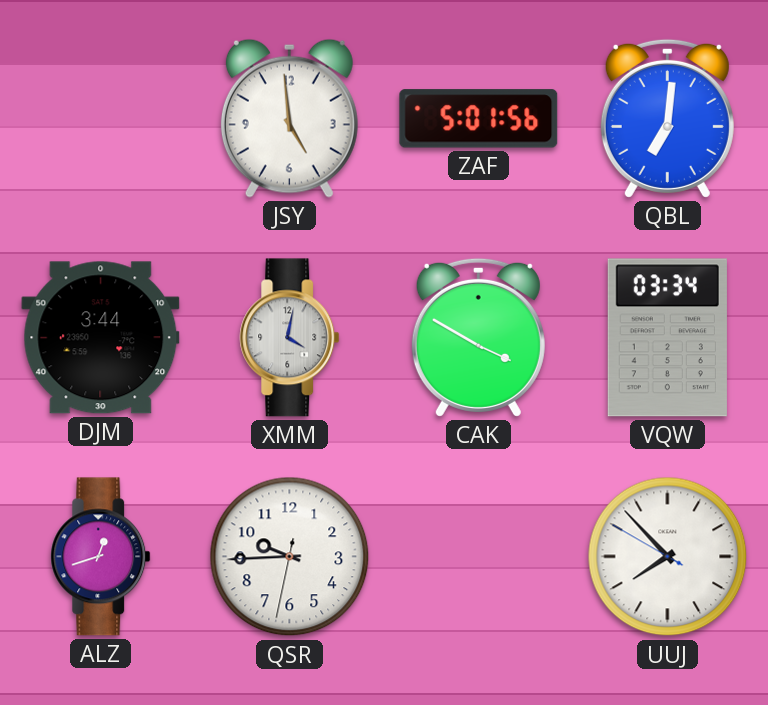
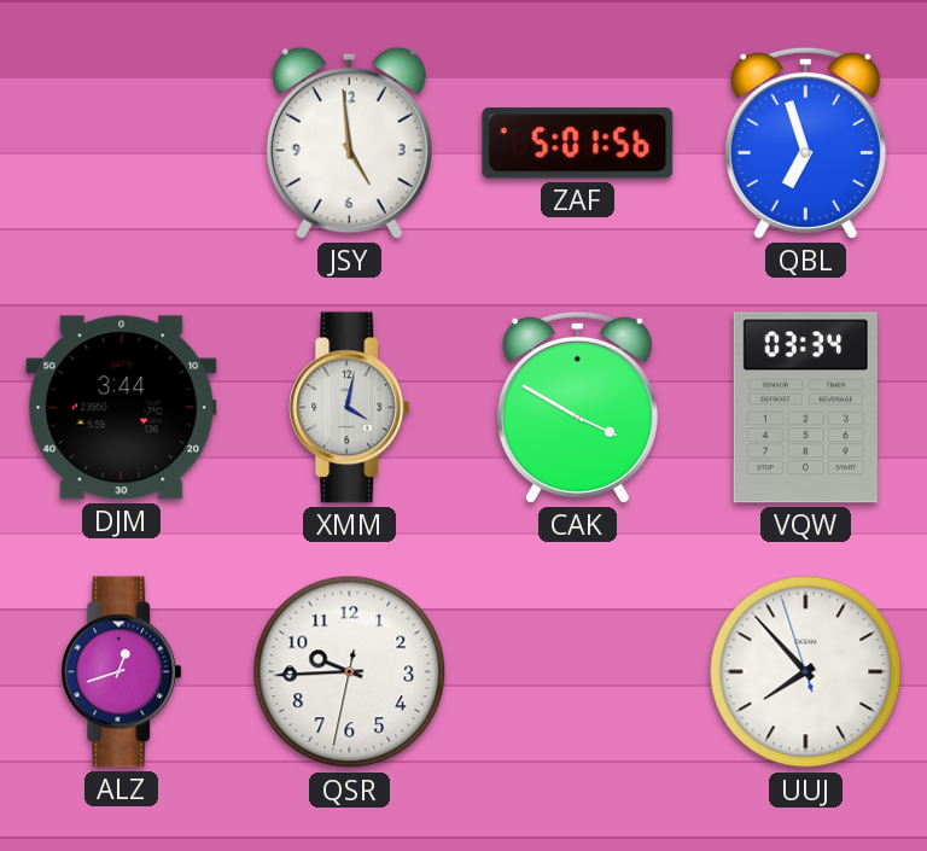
QBL: 7:01 -> 6:57
UUJ: 7:52:50 -> 7:52:57
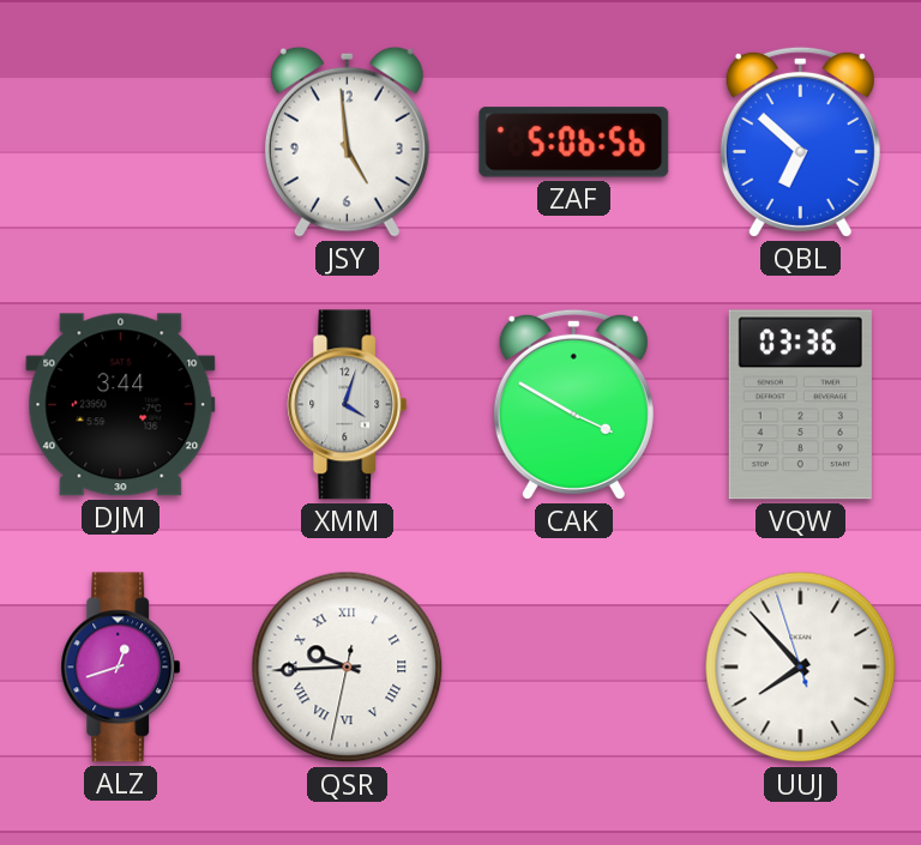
ZAF: 5:01 -> 5:06
QBL: 6:57 -> 6:52
XMM: 4:02 -> 4:03
VQW: 03:34 -> 03:36
QSR numerals: Arabic -> Roman
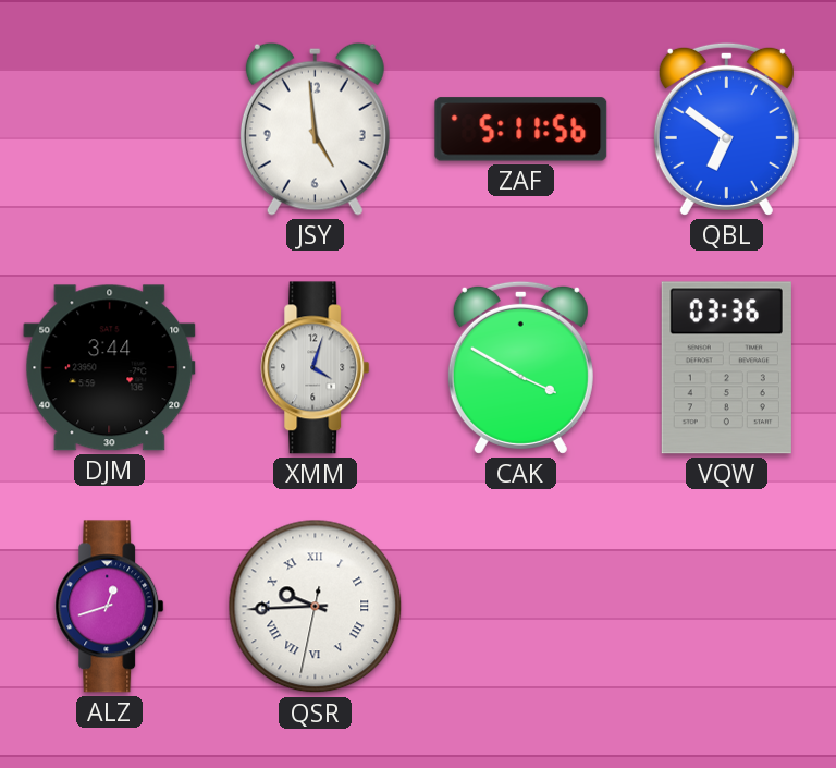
ZAF: 5:06 -> 5:11
QBL: 6:52 -> 6:51
UUJ: 7:52 -> none
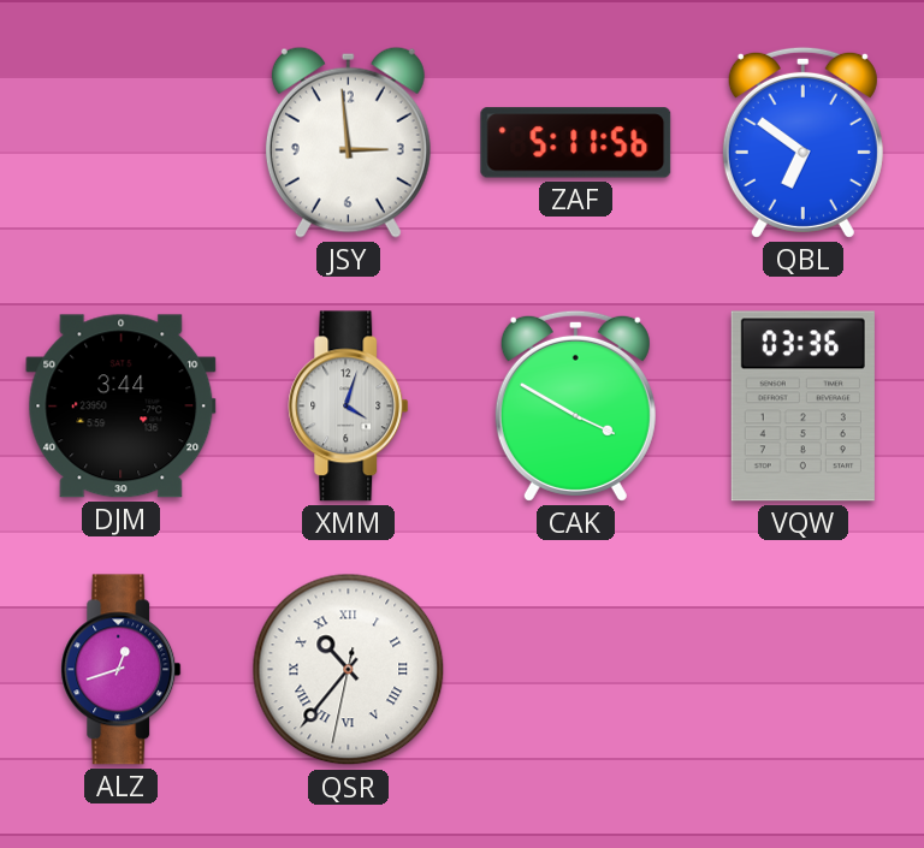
JSY: 4:59 -> 2:59
QSR: 9:44 -> 10:36
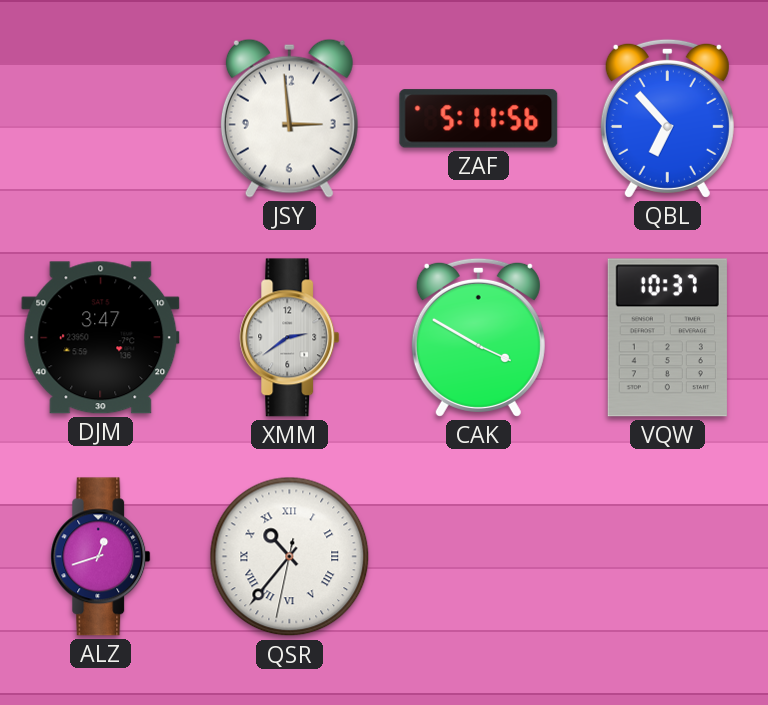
QBL: 6:51 -> 6:53
DJM: 3:44 -> 3:47
XMM: 4:03 -> 2:39
VQW: 03:36 -> 10:37
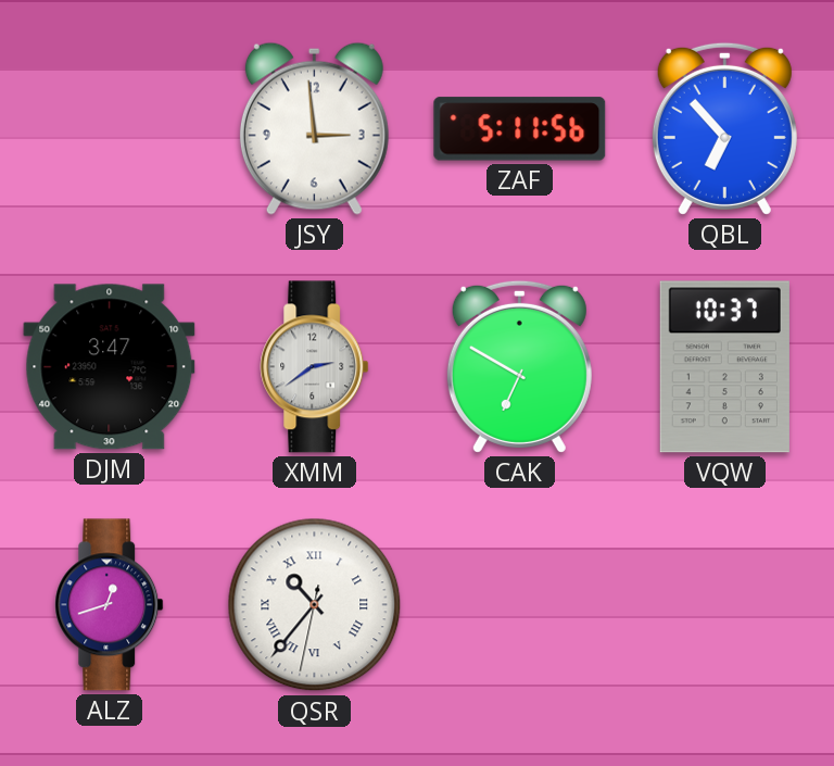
CAK: 3:50 -> 6:50
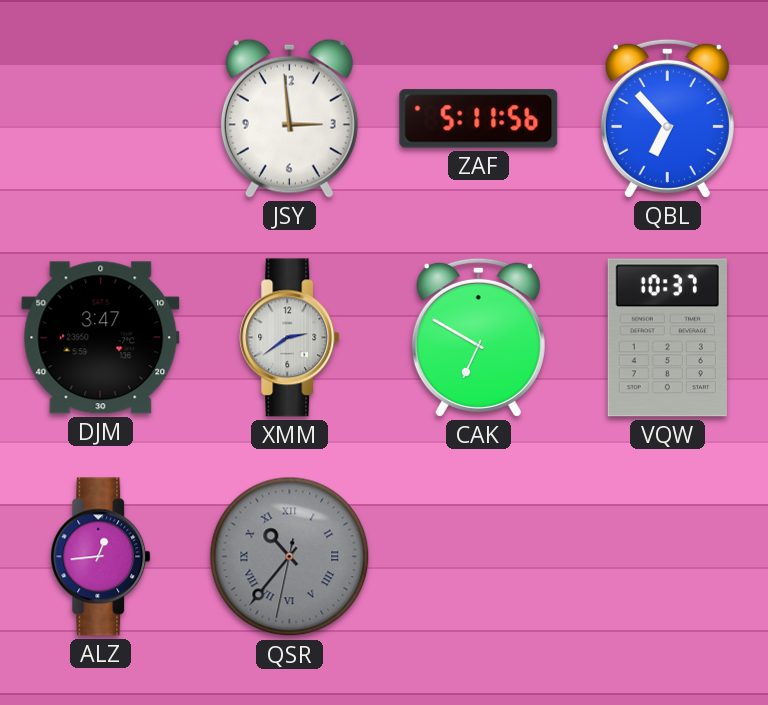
ALZ: 12:42 -> 12:44
QSR dial: white -> grey
